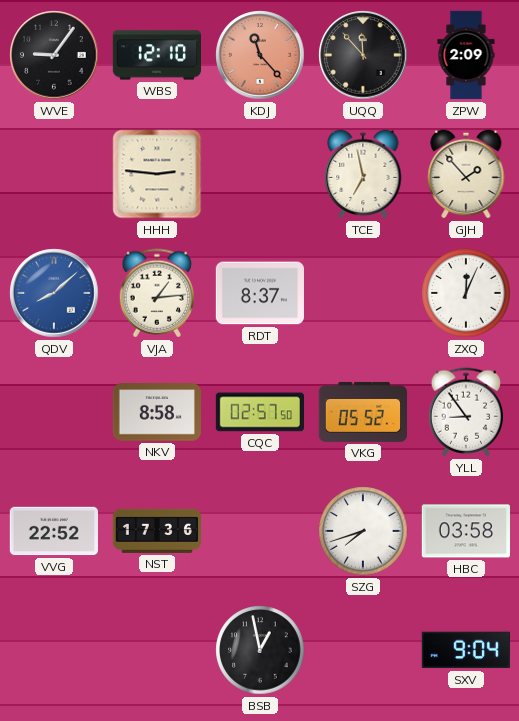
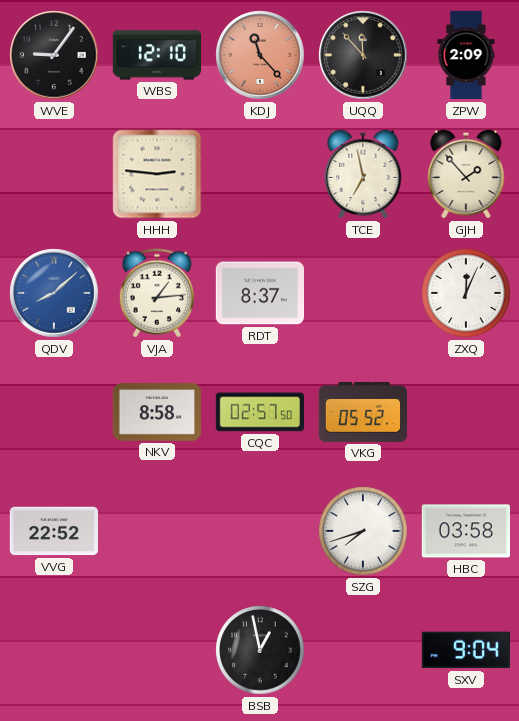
YLL: 8:54 -> none
NST: 17:36 -> none
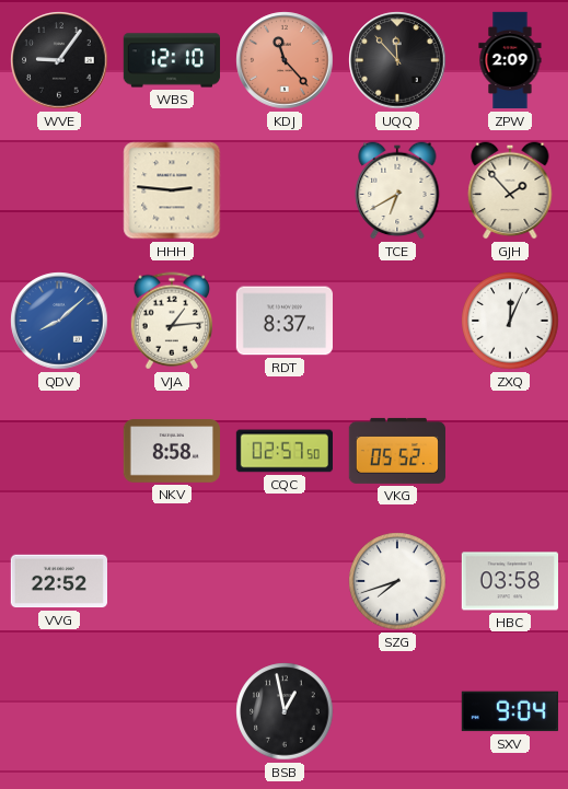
TCE: 6:58 -> 6:40
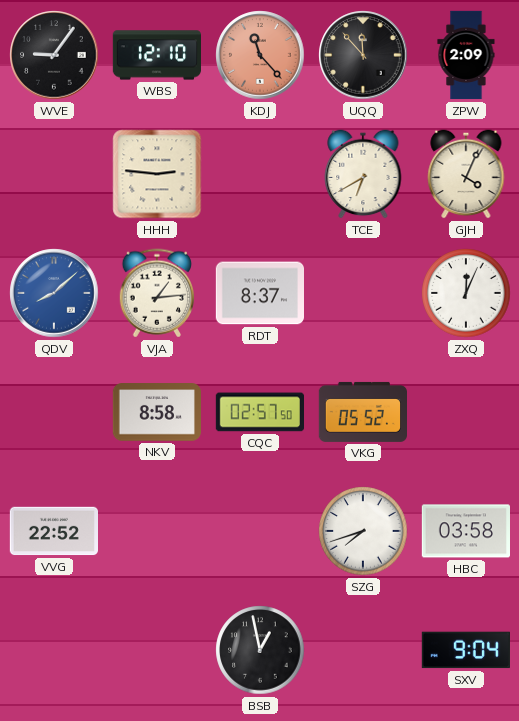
GJH: 1:53 -> 4:04
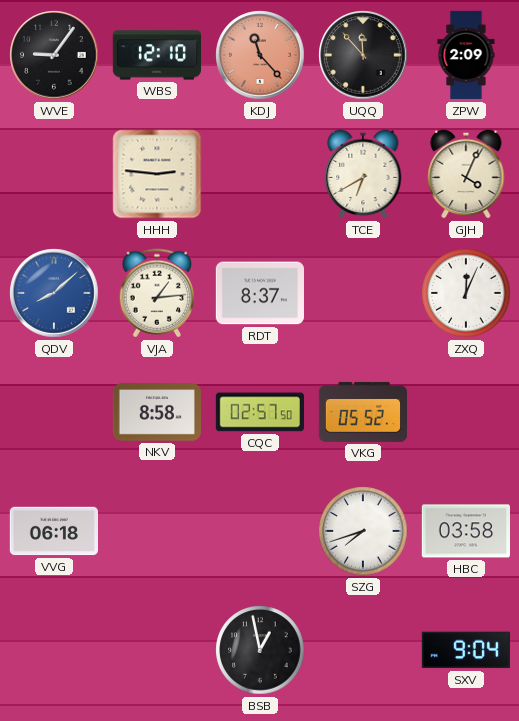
VVG: 22:52 -> 06:18
